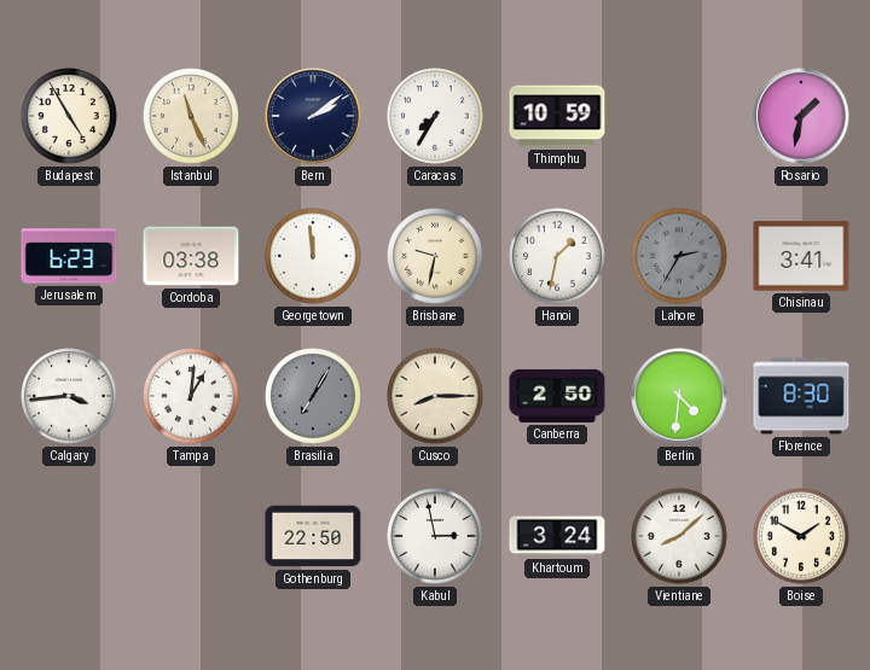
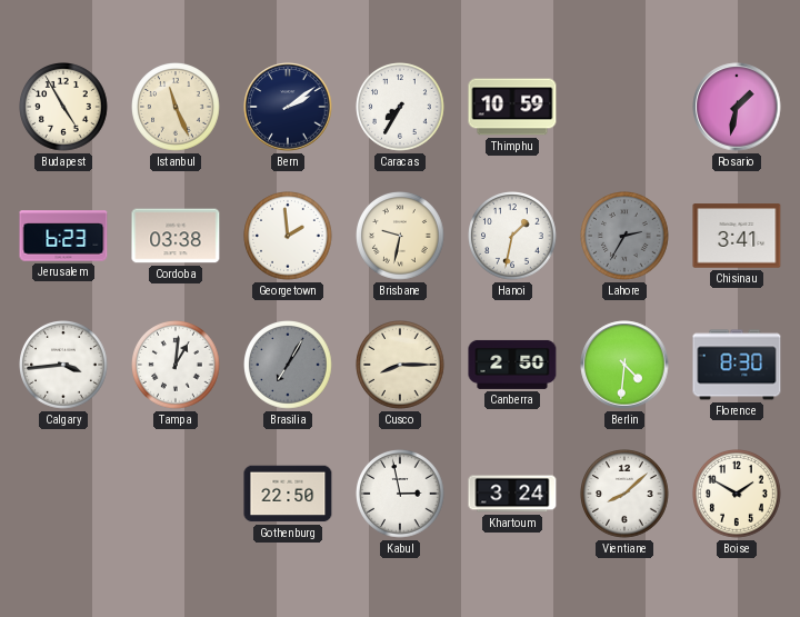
Georgetown: 11:59 -> 1:59
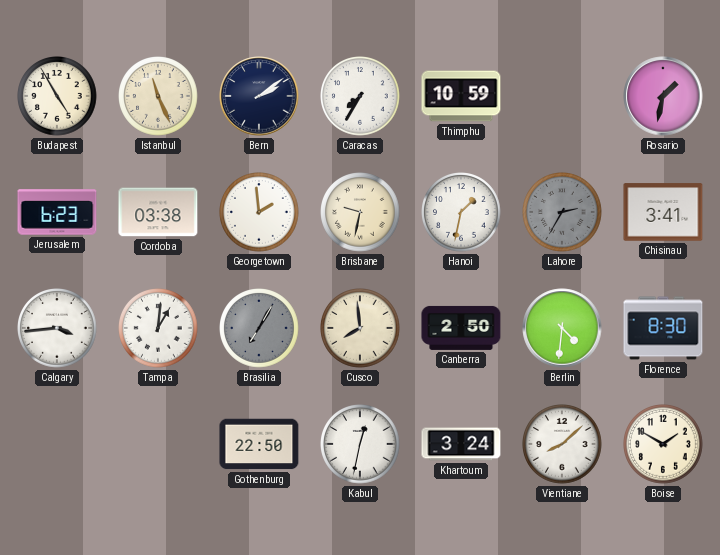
Cusco: 8:15 -> 7:59
Kabul: 2:58 -> 12:32
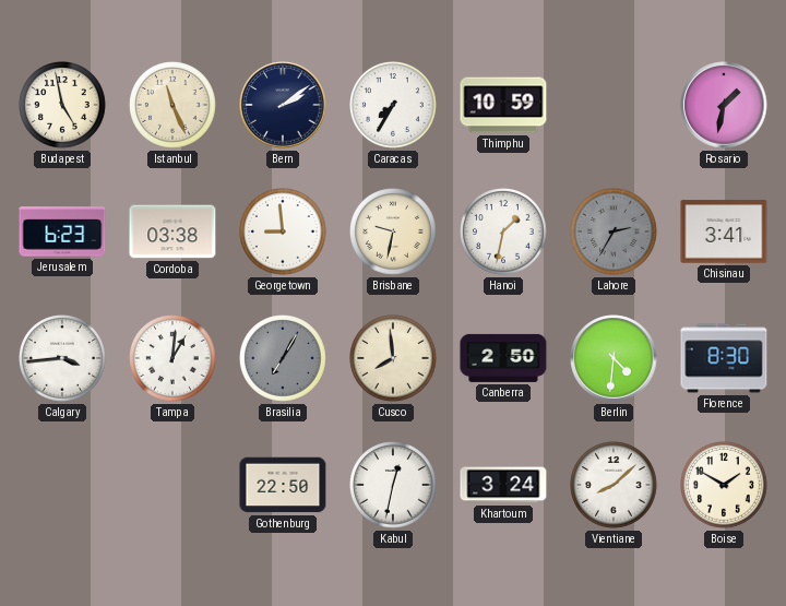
Budapest: 4:55 -> 4:58
Georgetown: 1:59 -> 8:59
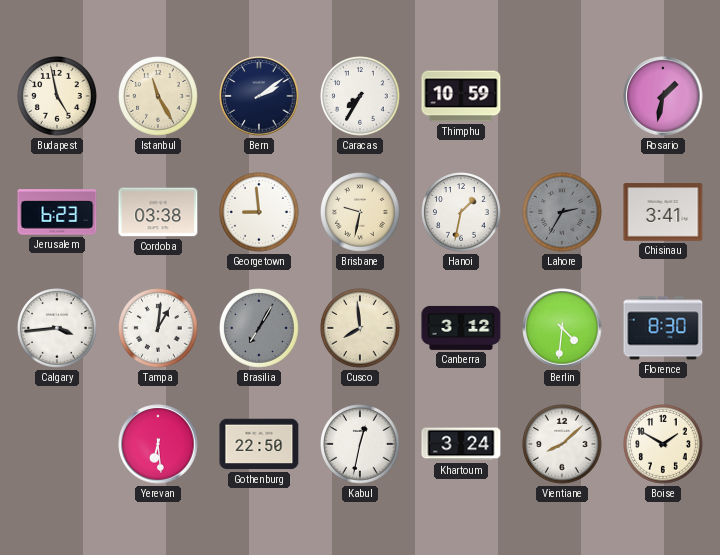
Istanbul: 11:26 -> 11:25
Canberra: 2:50 -> 3:12
Yerevan: none -> 6:29
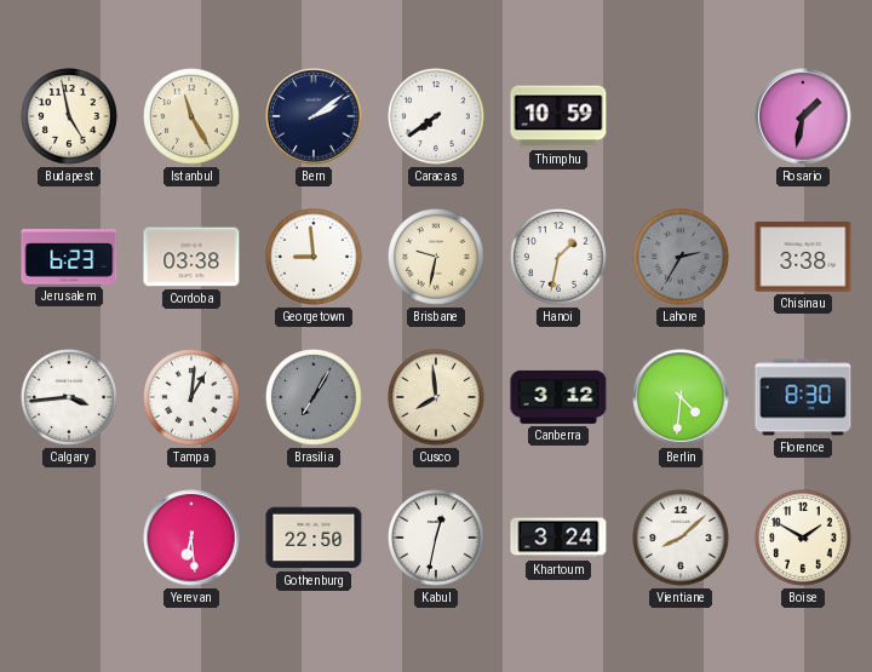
Caracas: 7:35 -> 7:39
Chisinau: 3:41 -> 3:38
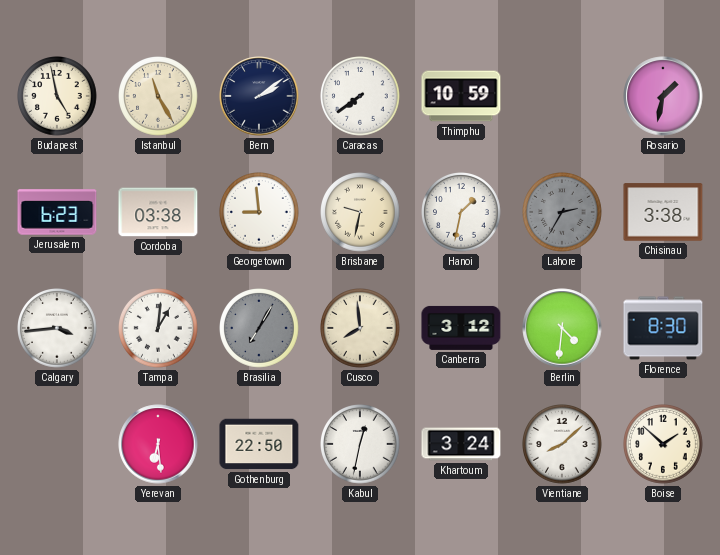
Boise: 1:50 -> 1:52
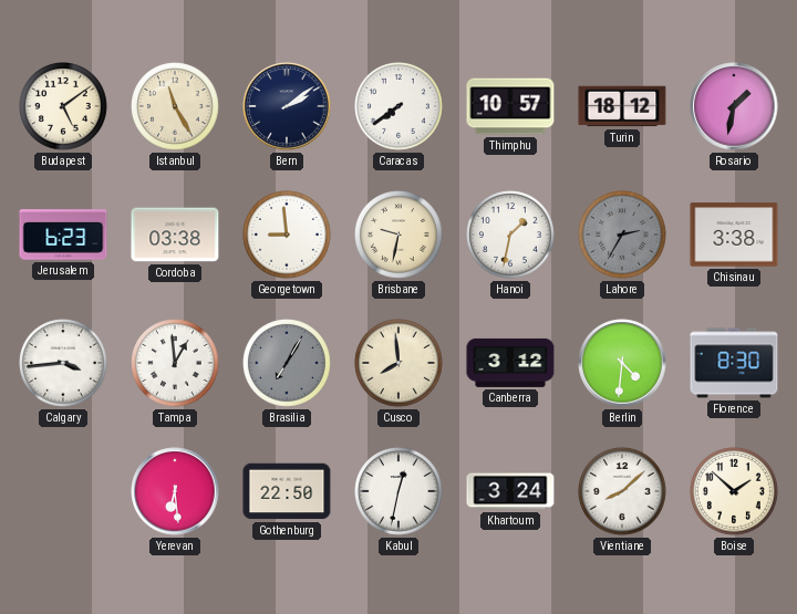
Budapest: 4:58 -> 5:09
Thimphu: 10:59 -> 10:57
Turin: none -> 18:12
Tampa: 1:01 -> 12:59
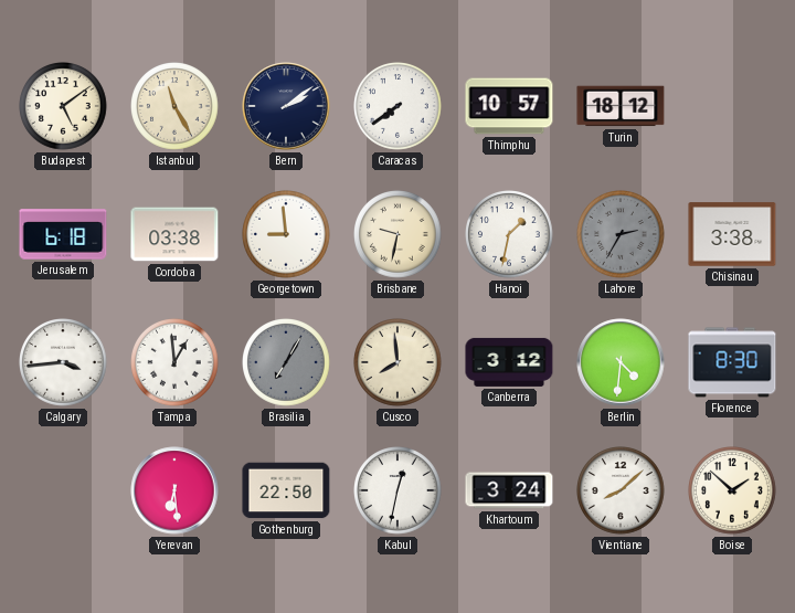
Rosario: 1:32 -> none
Jerusalem: 6:23 -> 6:18
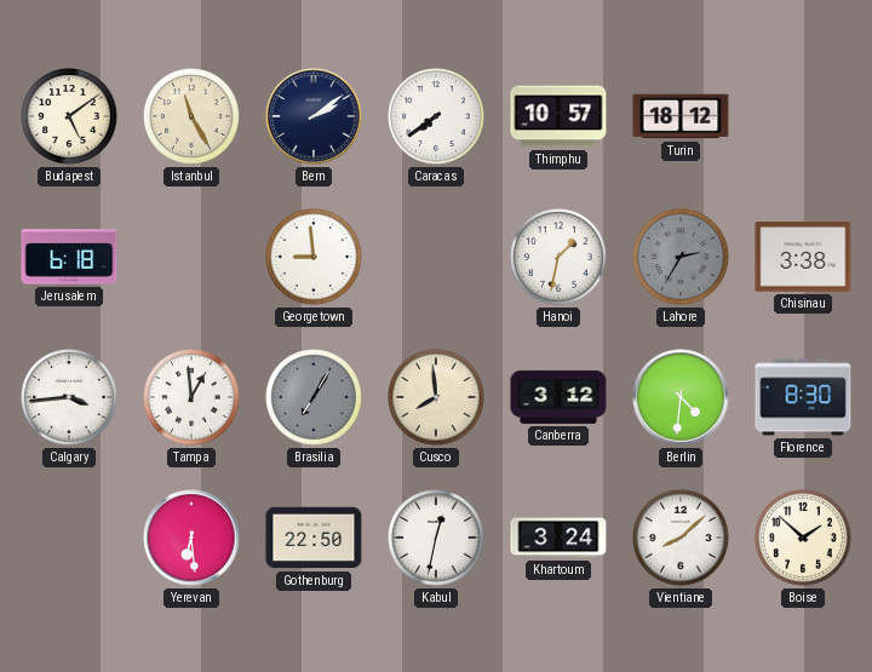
Cordoba: 03:38 -> none
Brisbane: 9:32 -> none
